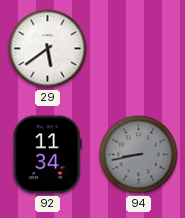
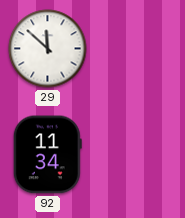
29: 5:39 -> 11:52
94: 8:43 -> none
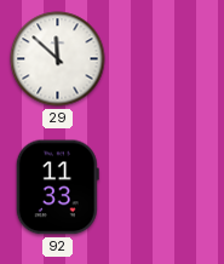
92: 11:34 -> 11:33
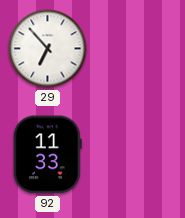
29: 11:52 -> 6:53
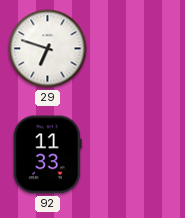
29: 6:53 -> 6:48
